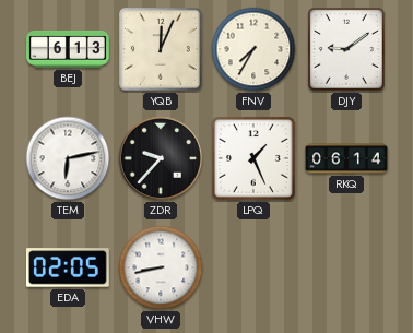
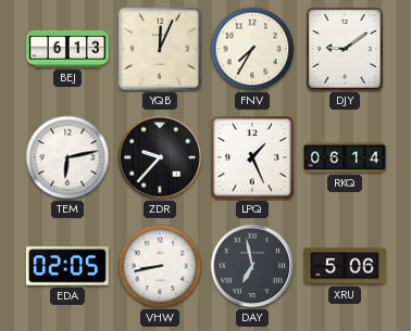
DAY: none -> 6:58
XRU: none -> 5:06
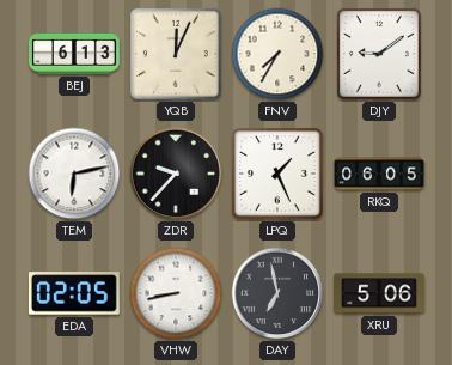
RKQ: 06:14 -> 06:05
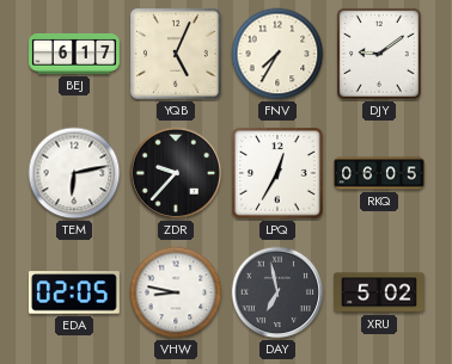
BEJ: 6:13 -> 6:17
YQB: 12:04 -> 5:04
LPQ: 1:26 -> 12:35
VHW: 8:43 -> 8:47
XRU: 5:06 -> 5:02
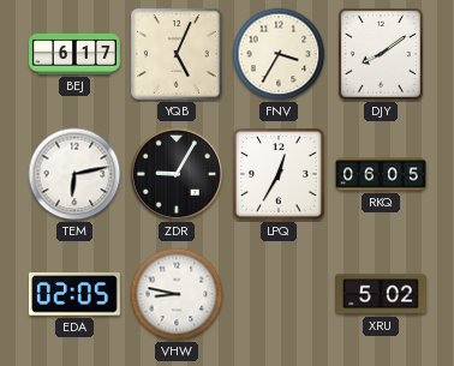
FNV: 7:35 -> 3:35
DJY: 9:09 -> 8:09
ZDR: 9:37 -> 9:05
DAY: 6:58 -> none
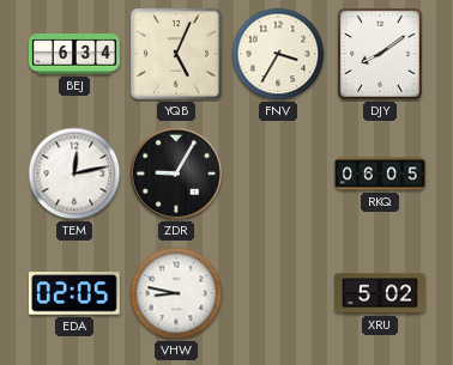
BEJ: 6:17 -> 6:34
TEM: 6:13 -> 12:13
LPQ: 12:35 -> none
